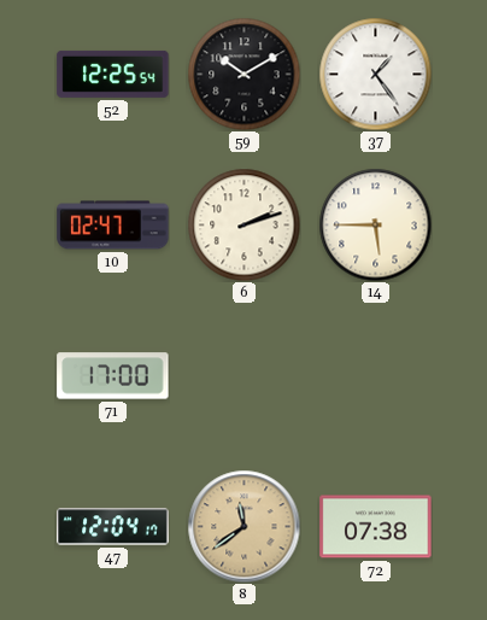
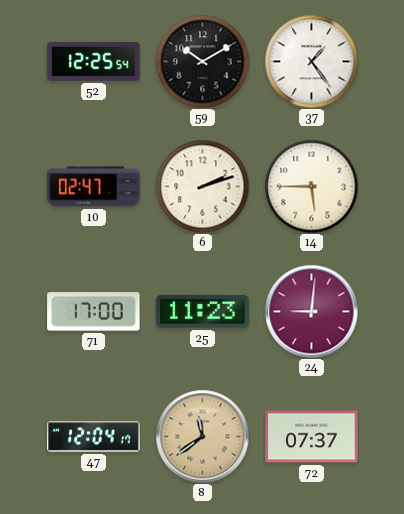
25: none -> 11:23
24: none -> 9:01
72: 07:38 -> 07:37
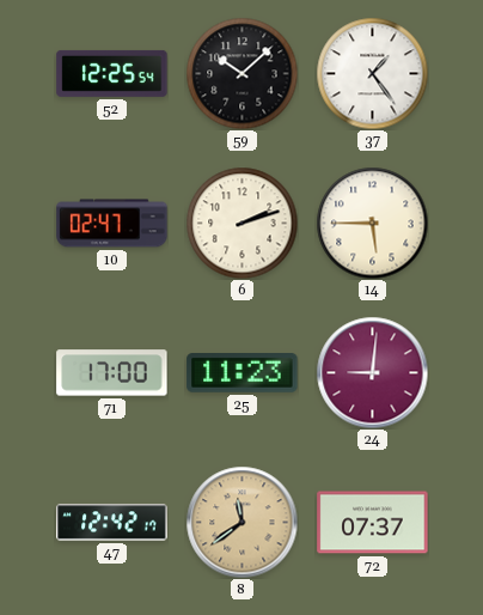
59: 10:10 -> 10:08
47: 12:04 -> 12:42
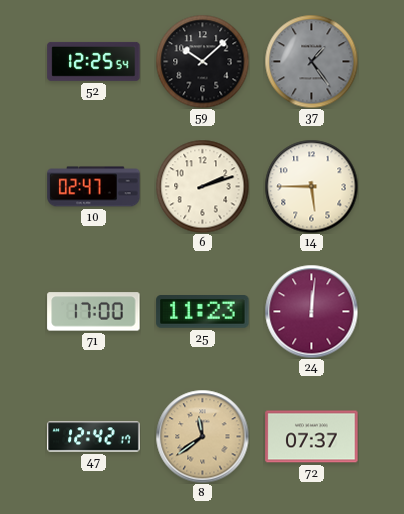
37 dial: white -> grey
24: 9:01 -> 12:01
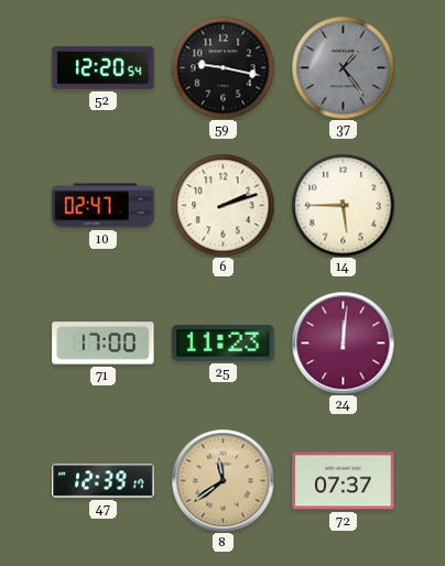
52: 12:25 -> 12:20
59: 10:08 -> 9:17
47: 12:42 -> 12:39
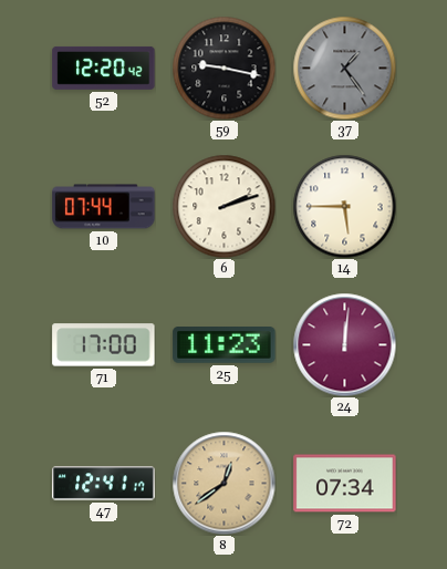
52: 12:20:54 -> 12:20:42
10: 02:47 -> 07:44
47: 12:39 -> 12:41
8: 11:39 -> 12:39
72: 07:37 -> 07:34
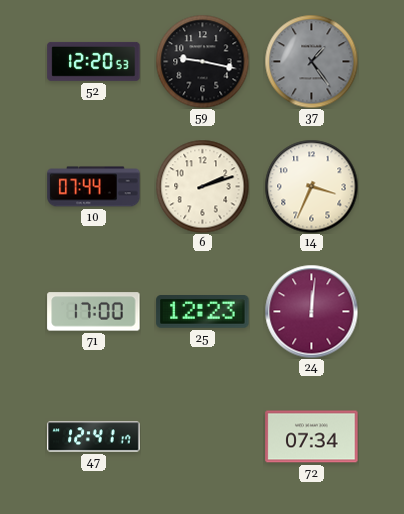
52: 12:20:42 -> 12:20:53
14: 5:45 -> 3:34
25: 11:23 -> 12:23
8: 12:39 -> none
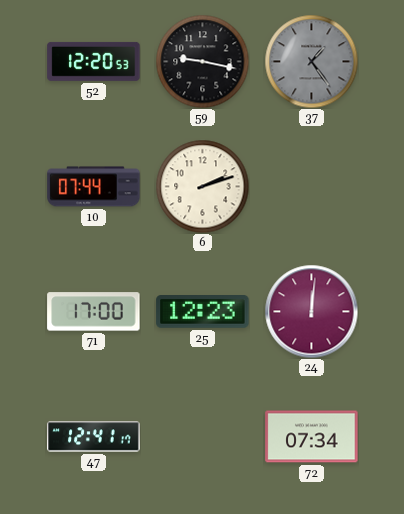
14: 3:34 -> none
